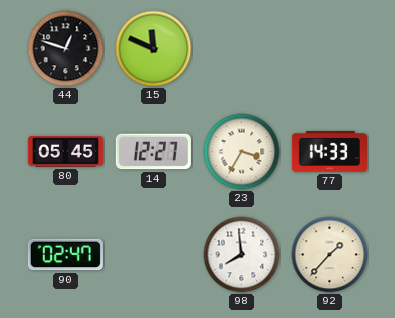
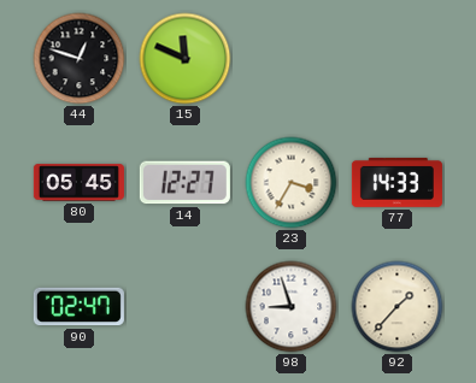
98: 7:59 -> 8:57
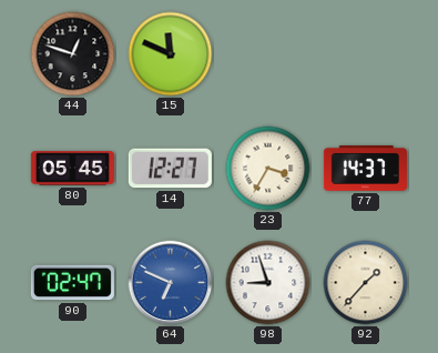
77: 14:33 -> 14:37
64: none -> 6:49
